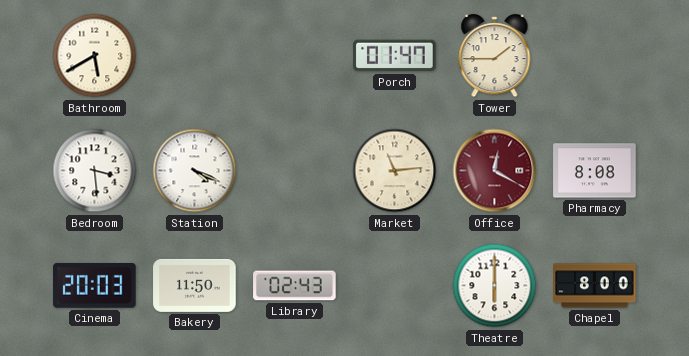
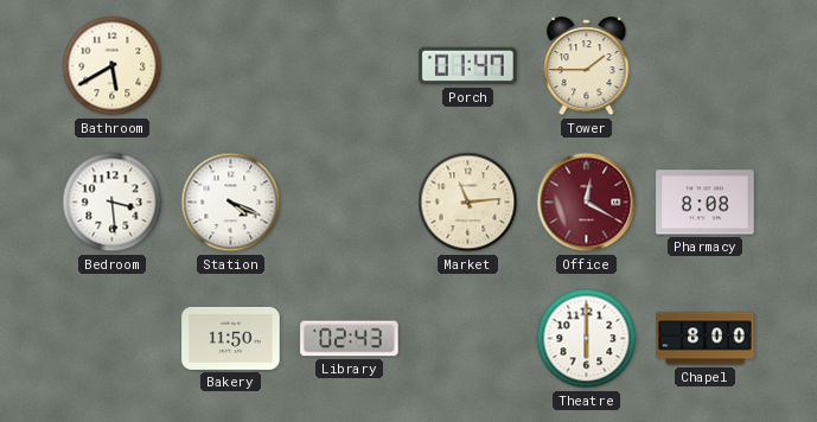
Cinema: 20:03 -> none
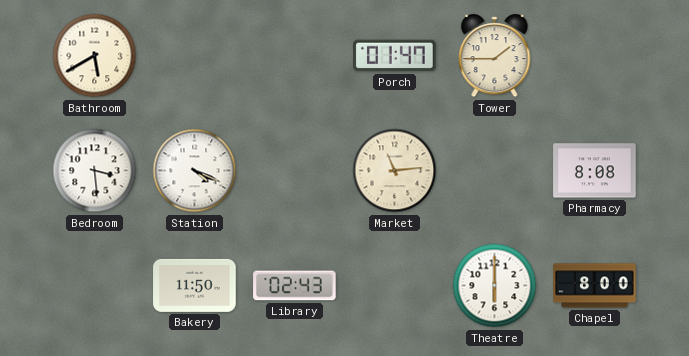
Office: 12:20 -> none
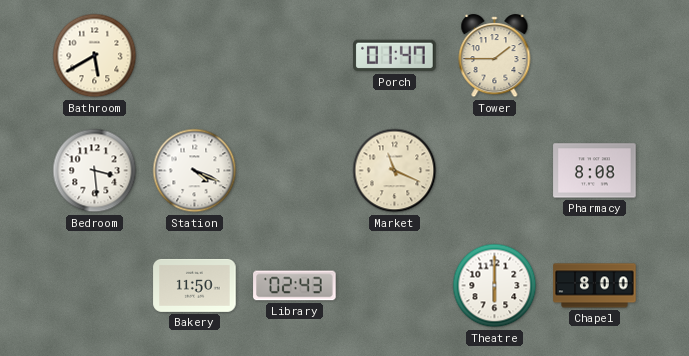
Market: 11:14 -> 11:19
